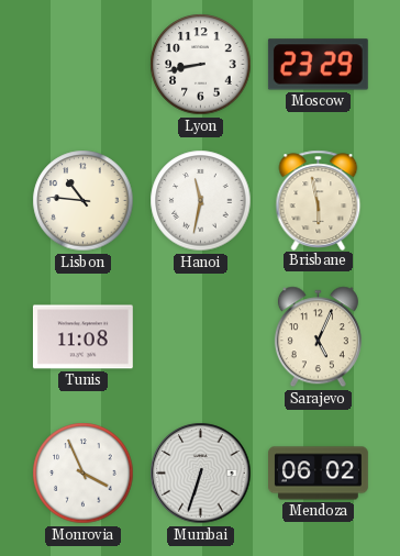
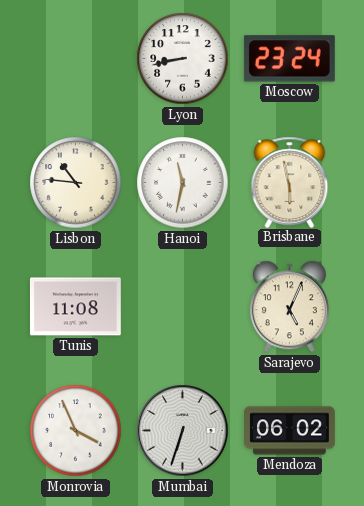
Moscow: 23:29 -> 23:24
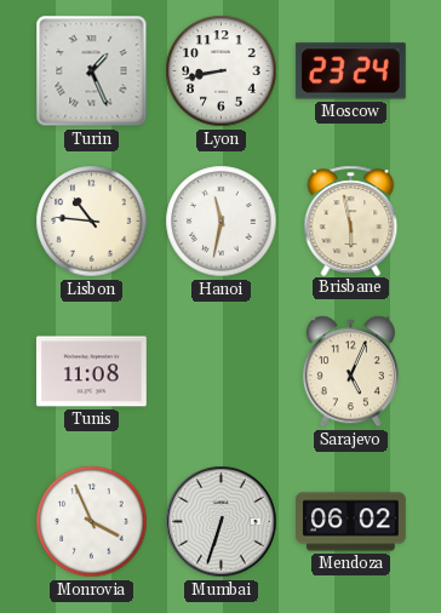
Turin: none -> 1:26
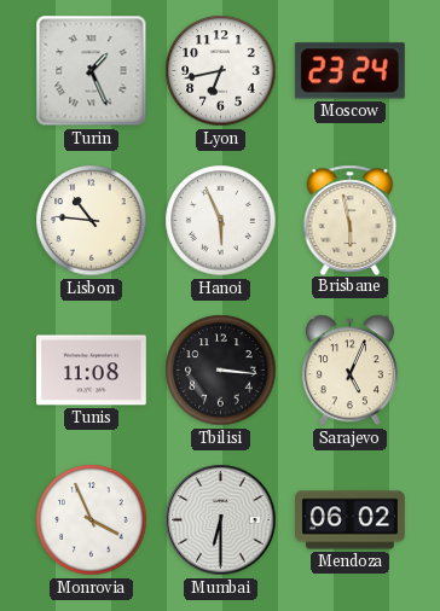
Lyon: 8:43 -> 6:43
Hanoi: 11:32 -> 5:56
Tbilisi: none -> 3:16
Mumbai: 6:33 -> 6:30
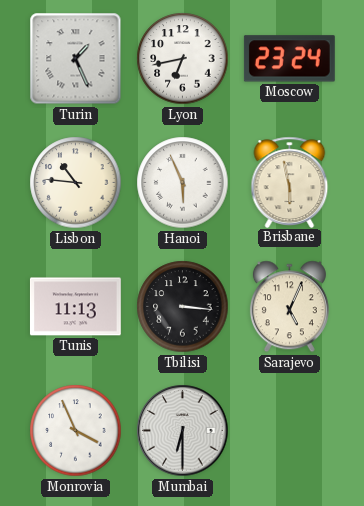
Tunis: 11:08 -> 11:13
Mendoza: 06:02 -> none
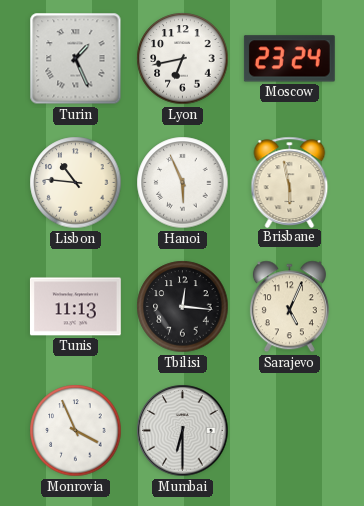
Tbilisi: 3:16 -> 12:16
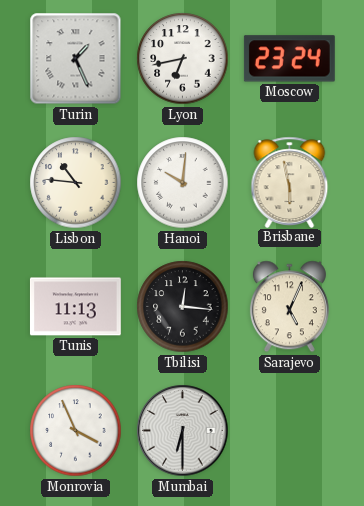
Hanoi: 5:56 -> 10:01
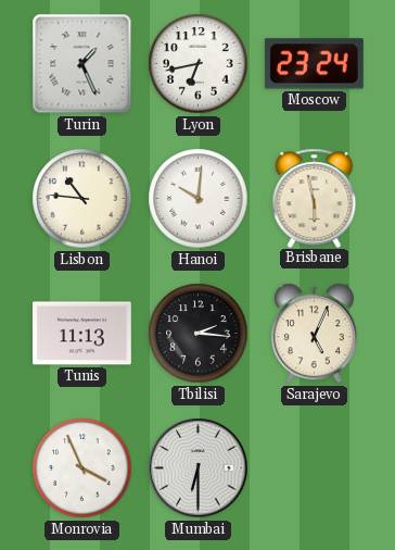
Tbilisi: 12:16 -> 2:16
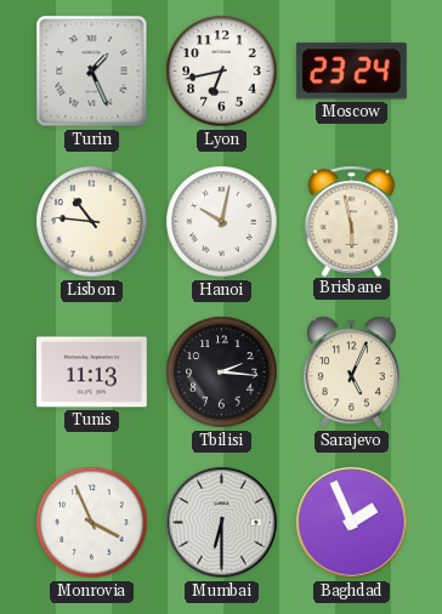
Hanoi: 10:01 -> 10:02
Baghdad: none -> 1:56
